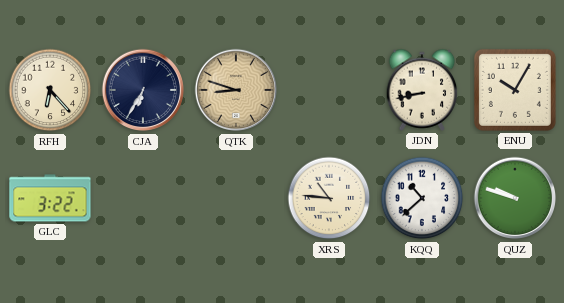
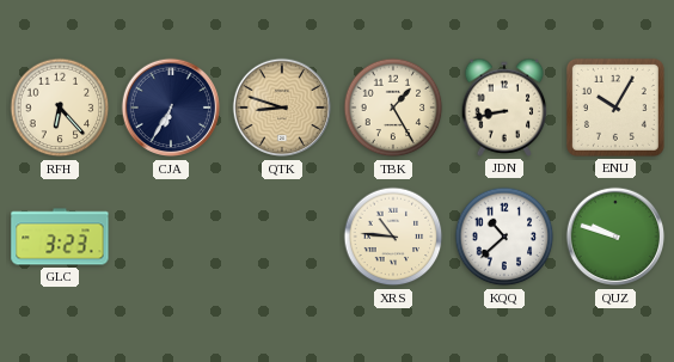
TBK: none -> 1:25
GLC: 3:22 -> 3:23
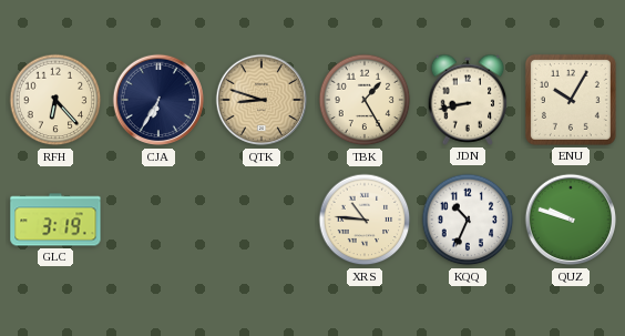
GLC: 3:23 -> 3:19
KQQ: 10:38 -> 10:34
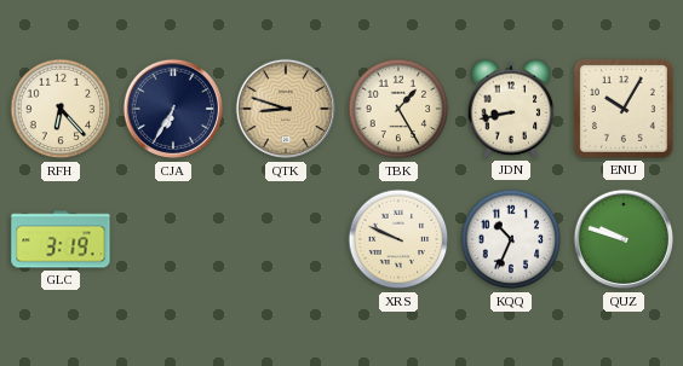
XRS: 10:46 -> 9:49
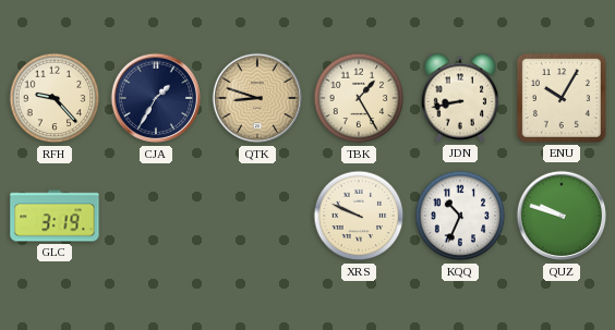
RFH: 6:23 -> 9:23
CJA: 6:35 -> 1:35
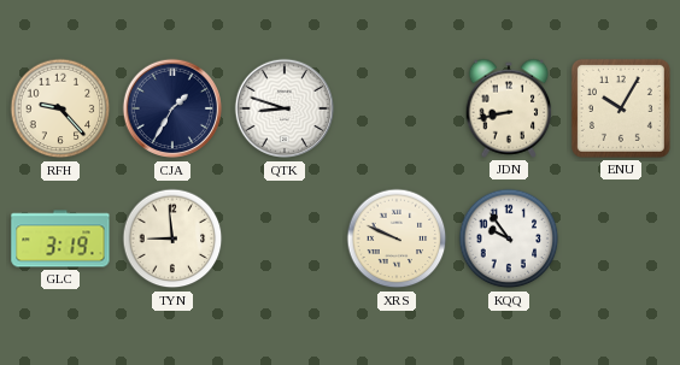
QTK dial: champagne -> white
TBK: 1:25 -> none
TYN: none -> 8:59
KQQ: 10:34 -> 9:54
QUZ: 9:48 -> none
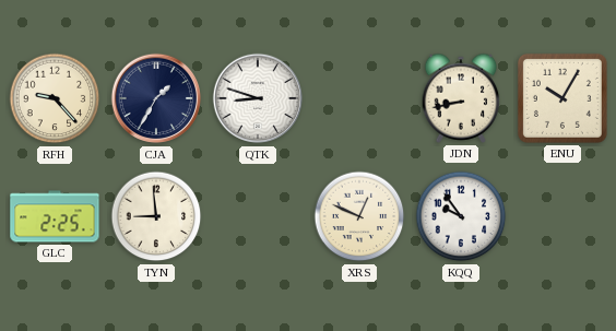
GLC: 3:19 -> 2:25
XRS: 9:49 -> 12:49
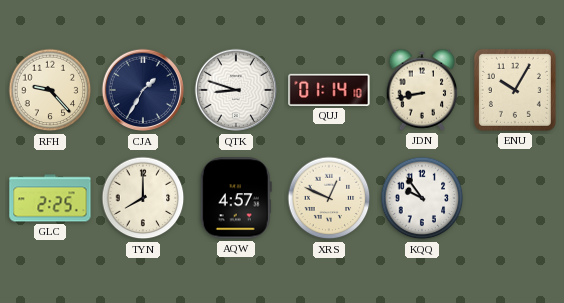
QUJ: none -> 01:14
TYN: 8:59 -> 8:00
AQW: none -> 4:57
